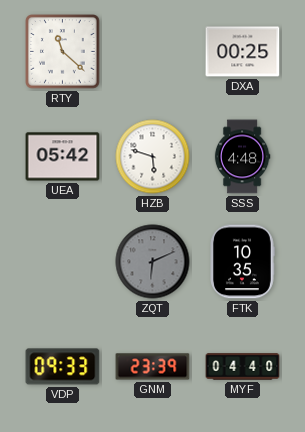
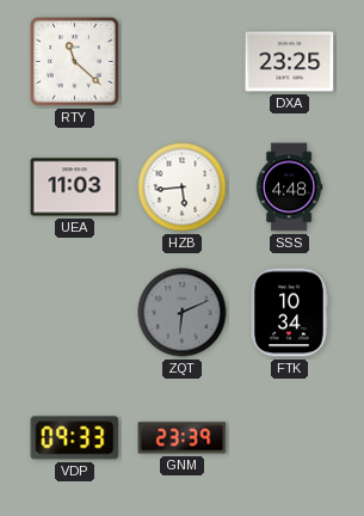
DXA: 00:25 -> 23:25
UEA: 05:42 -> 11:03
HZB: 5:48 -> 5:44
FTK: 10:35 -> 10:34
MYF: 04:40 -> none
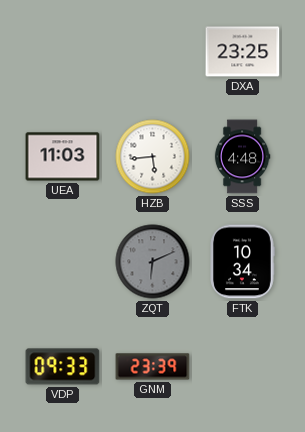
RTY: 11:22 -> none
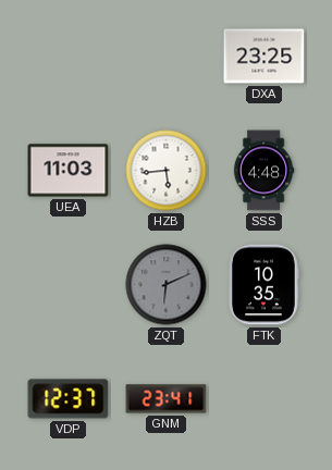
FTK: 10:34 -> 10:35
VDP: 09:33 -> 12:37
GNM: 23:39 -> 23:41
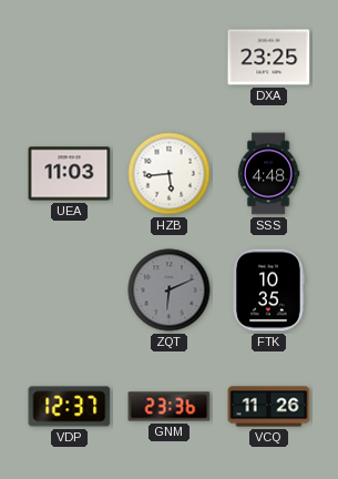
GNM: 23:41 -> 23:36
VCQ: none -> 11:26
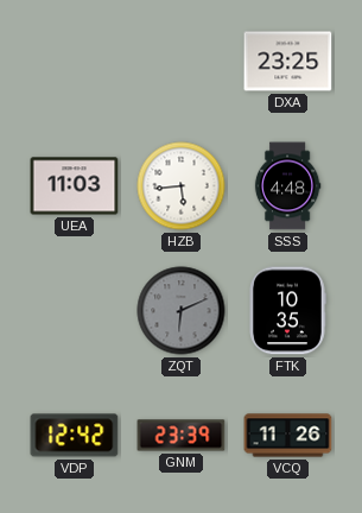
VDP: 12:37 -> 12:42
GNM: 23:36 -> 23:39
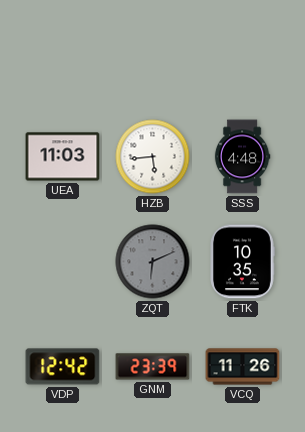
DXA: 23:25 -> none
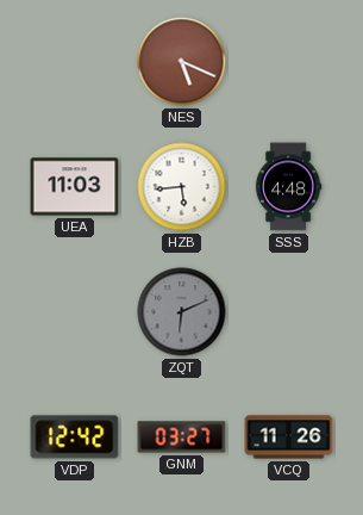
NES: none -> 5:19
FTK: 10:35 -> none
GNM: 23:39 -> 03:27
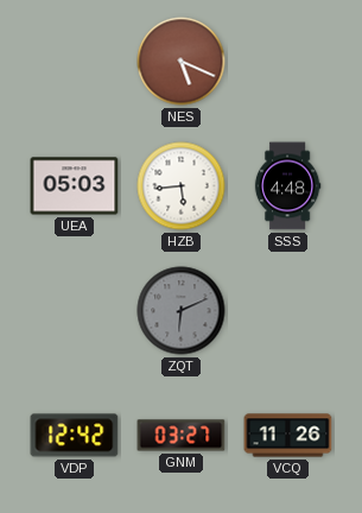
UEA: 11:03 -> 05:03
